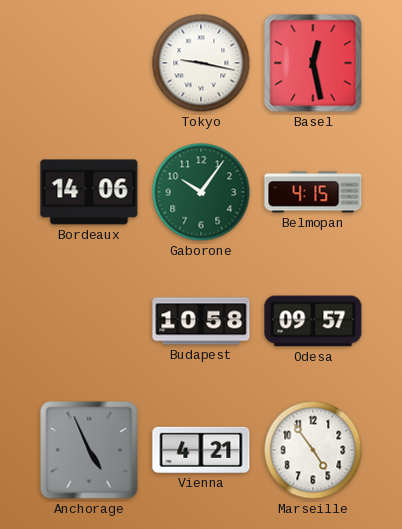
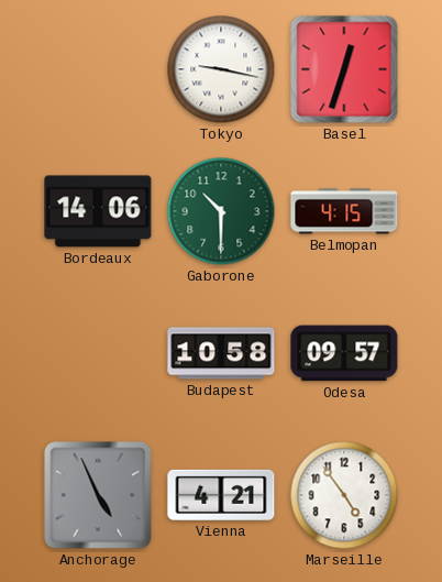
Basel: 12:28 -> 12:33
Gaborone: 10:06 -> 10:30
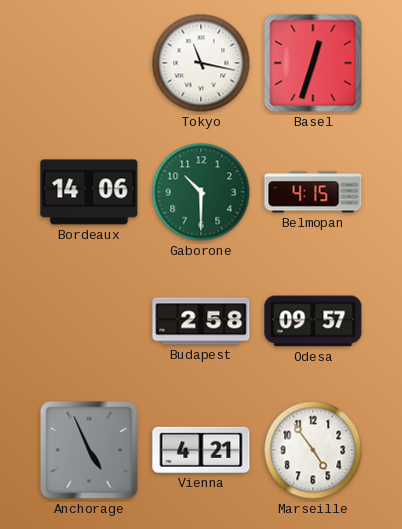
Tokyo: 9:17 -> 11:17
Budapest: 10:58 -> 2:58
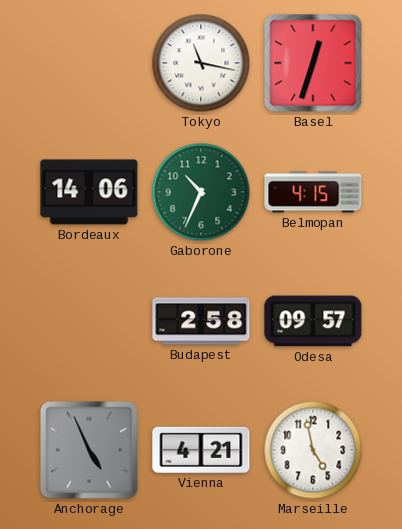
Gaborone: 10:30 -> 10:34
Marseille: 4:54 -> 4:58
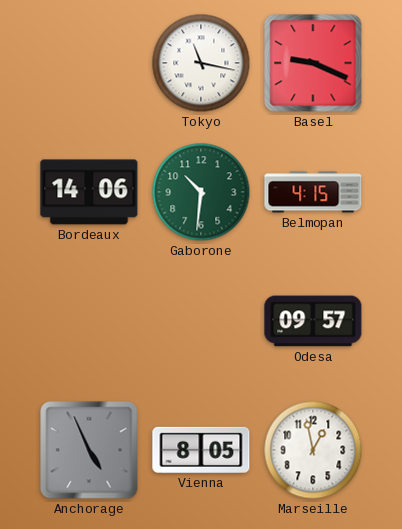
Basel: 12:33 -> 9:19
Gaborone: 10:34 -> 10:31
Budapest: 2:58 -> none
Vienna: 4:21 -> 8:05
Marseille: 4:58 -> 12:58
